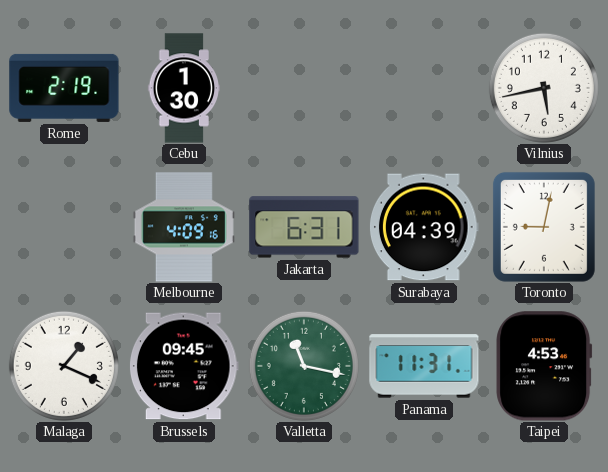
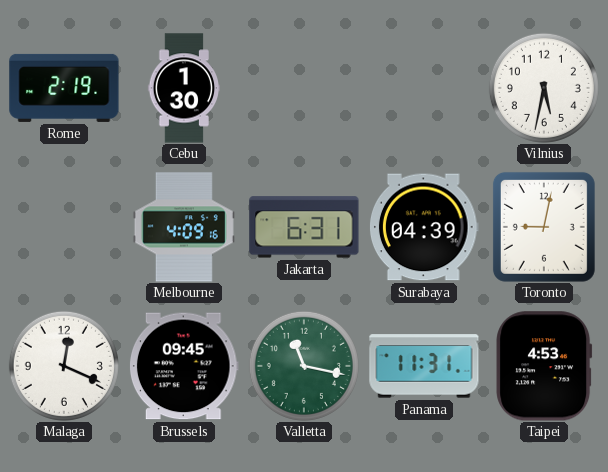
Vilnius: 5:43 -> 5:32
Malaga: 1:19 -> 12:19
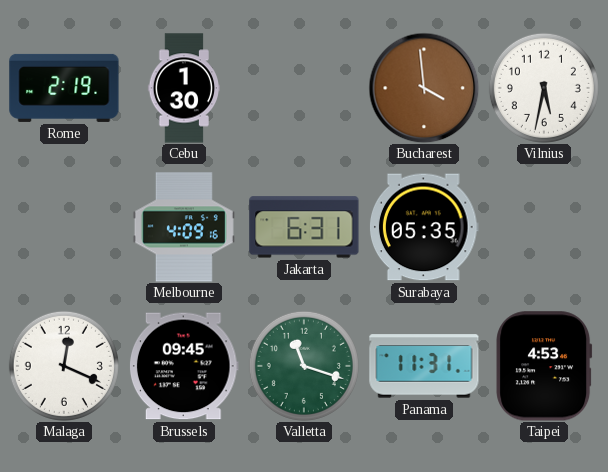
Bucharest: none -> 3:59
Surabaya: 04:39 -> 05:35
Toronto: 9:02 -> none
Valletta: 11:17 -> 11:18
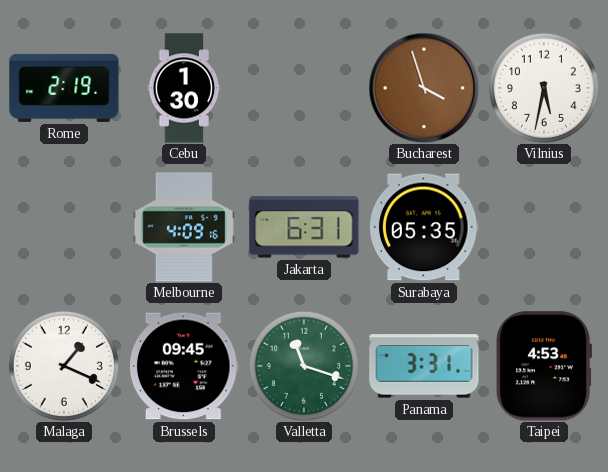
Bucharest: 3:59 -> 3:57
Malaga: 12:19 -> 1:19
Panama: 11:31 -> 3:31
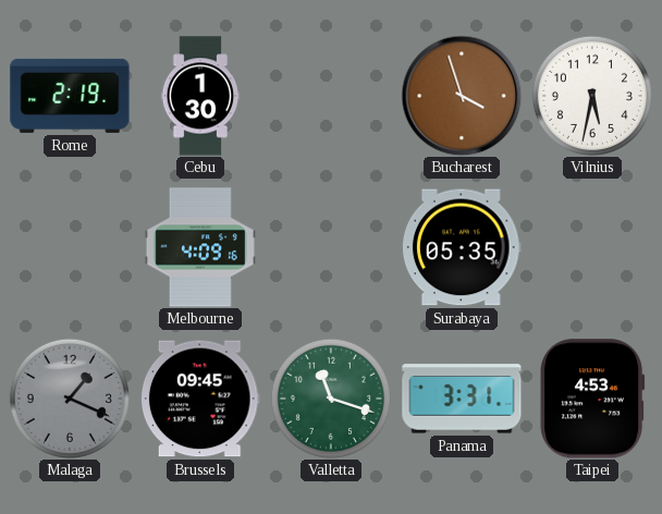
Jakarta: 6:31 -> none
Malaga dial: white -> grey
